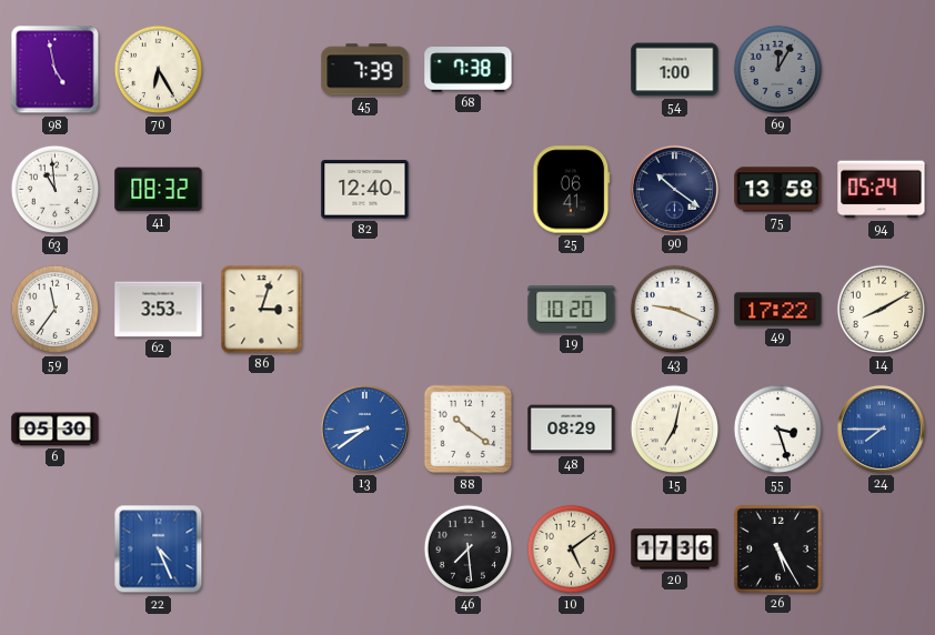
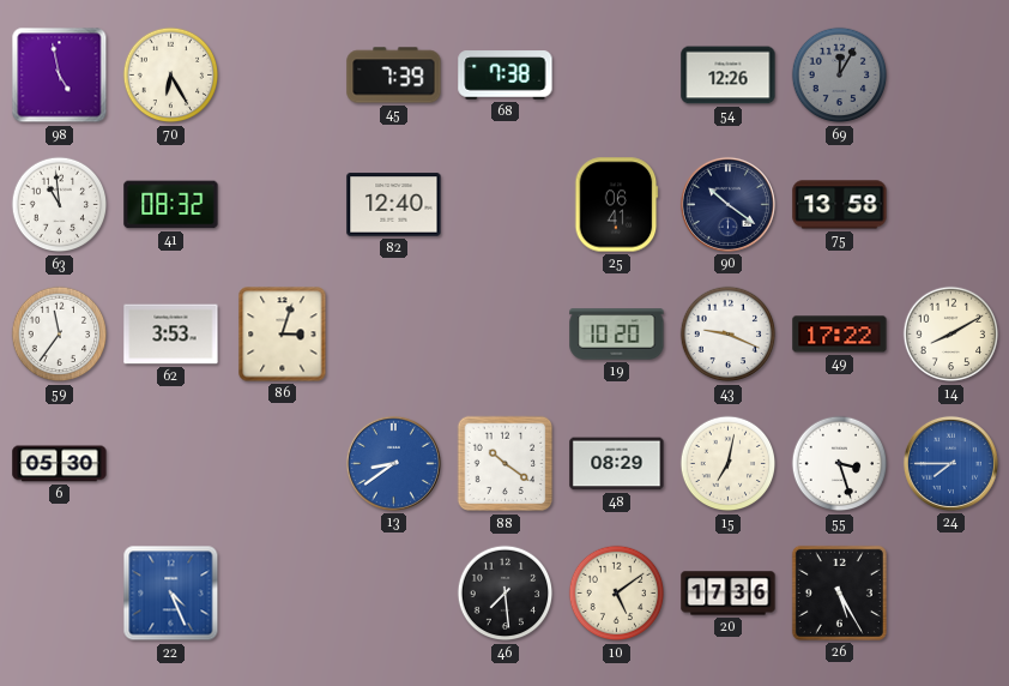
54: 1:00 -> 12:26
94: 05:24 -> none
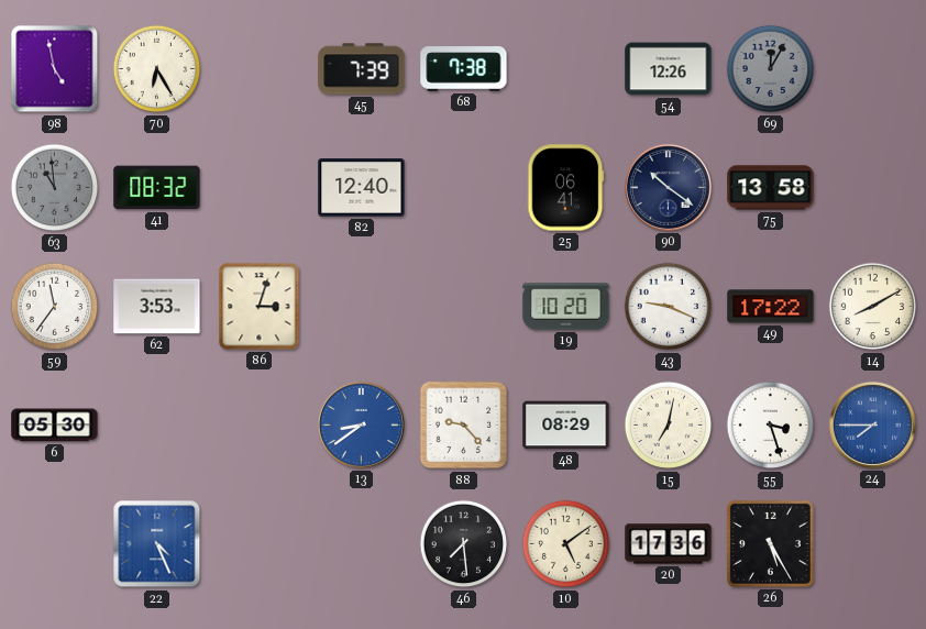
63 dial: white -> grey
88: 10:21 -> 9:23
